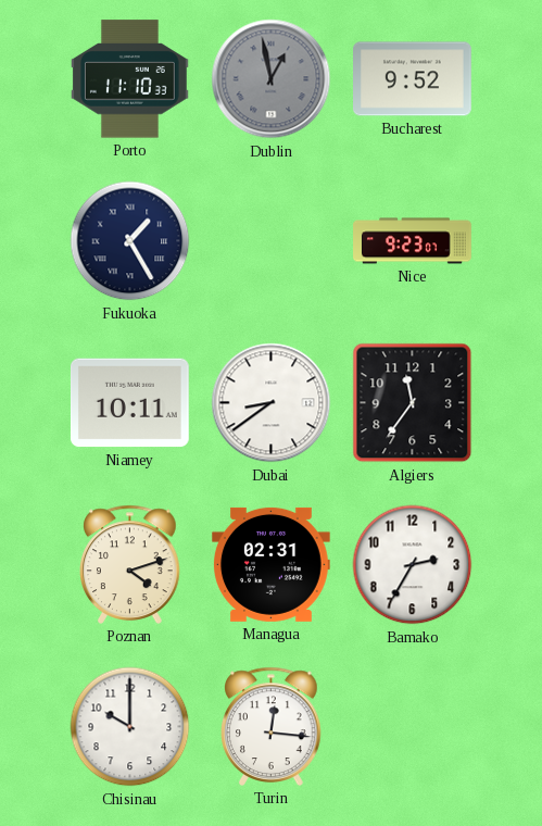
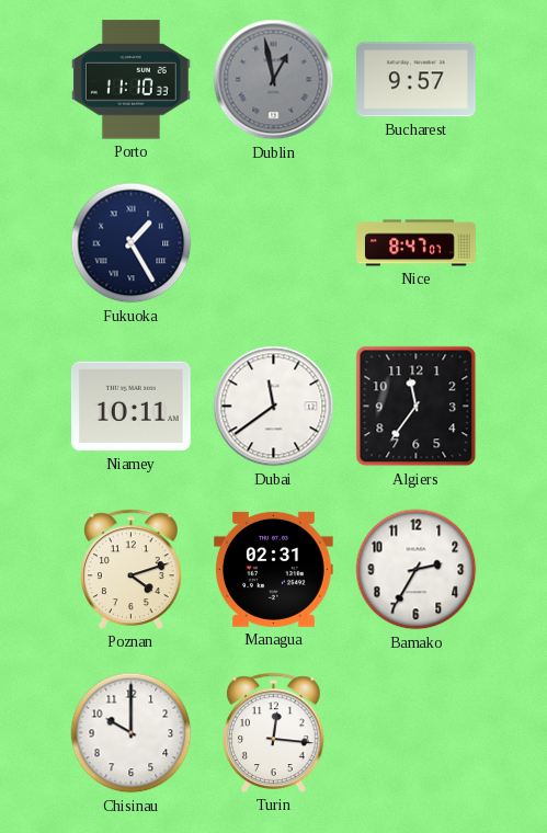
Bucharest: 9:52 -> 9:57
Nice: 9:23 -> 8:47
Dubai: 8:39 -> 11:39
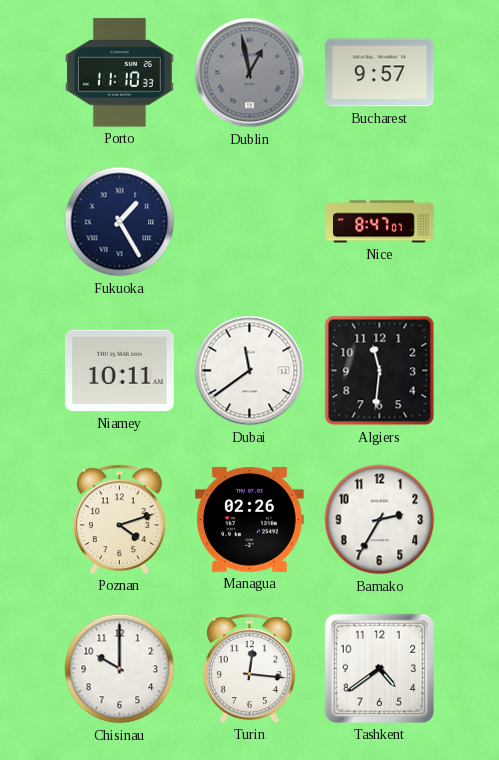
Algiers: 11:36 -> 11:31
Managua: 02:31 -> 02:26
Tashkent: none -> 4:39
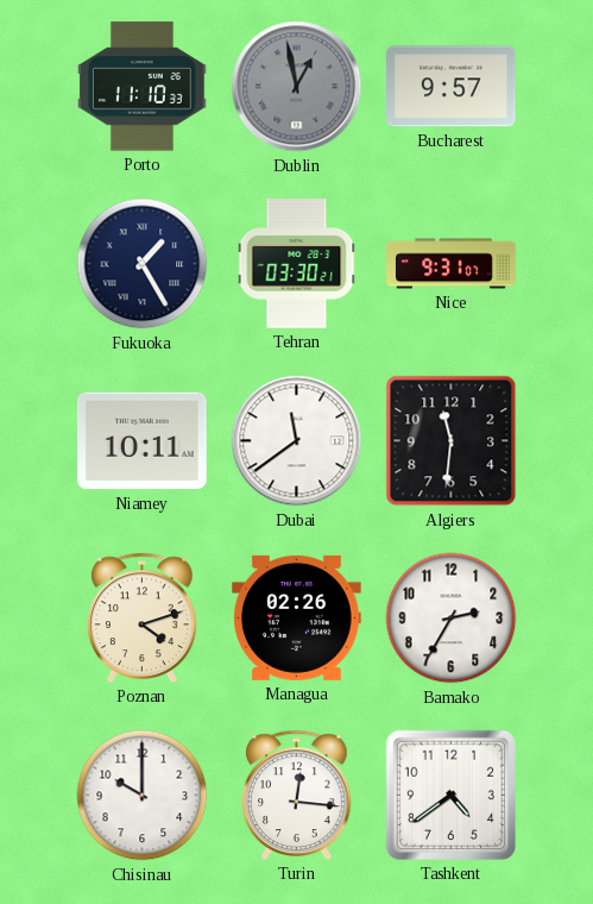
Tehran: none -> 03:30
Nice: 8:47 -> 9:31
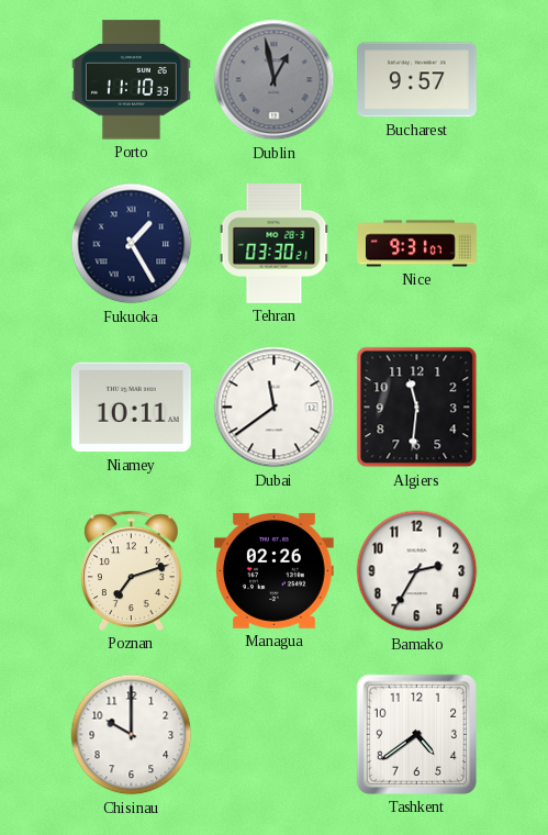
Poznan: 4:12 -> 7:12
Turin: 12:16 -> none
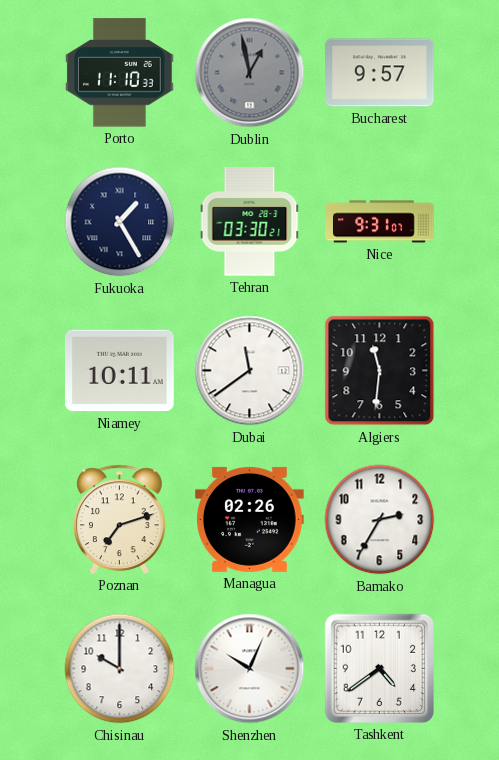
Shenzhen: none -> 10:04
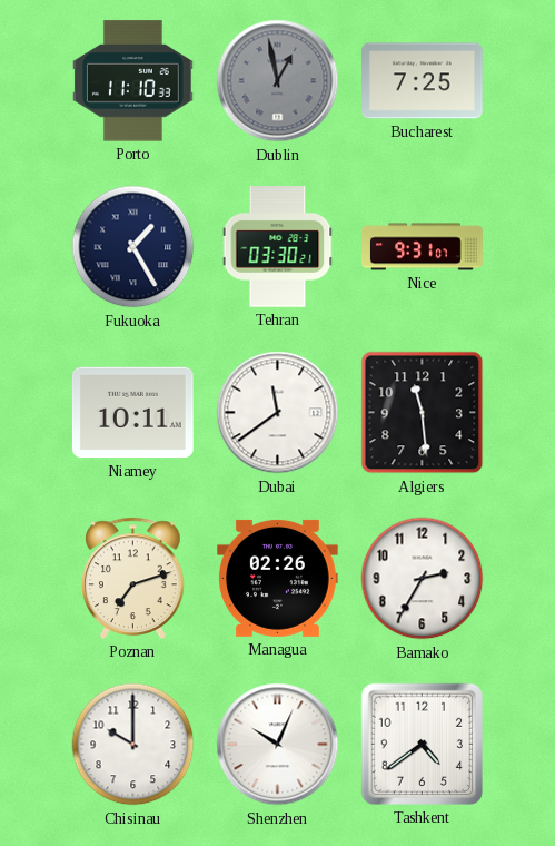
Bucharest: 9:57 -> 7:25
Algiers: 11:31 -> 11:29
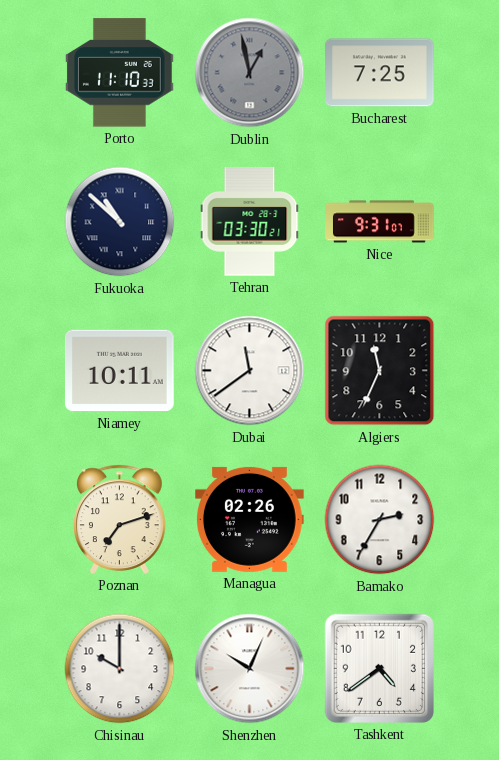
Fukuoka: 1:25 -> 10:52
Algiers: 11:29 -> 11:34
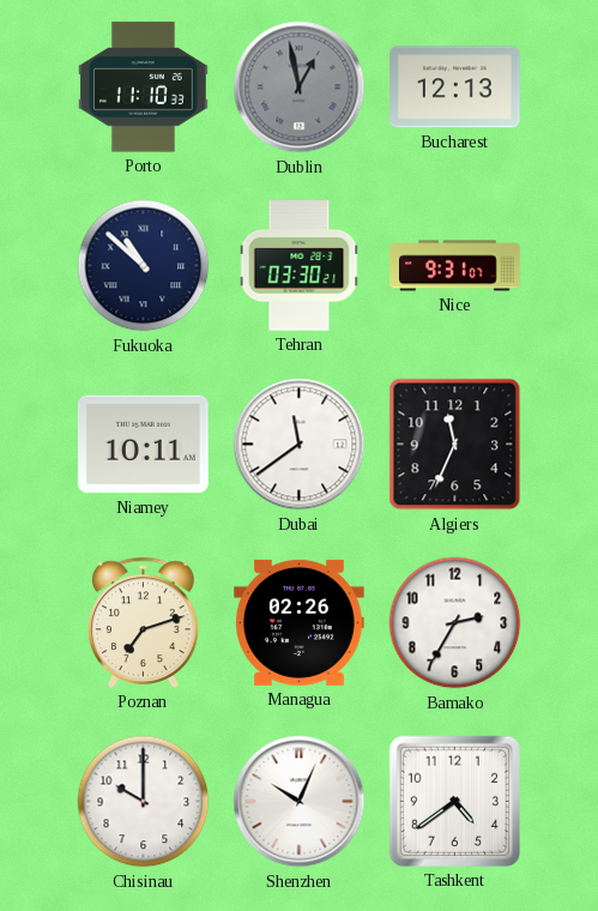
Bucharest: 7:25 -> 12:13
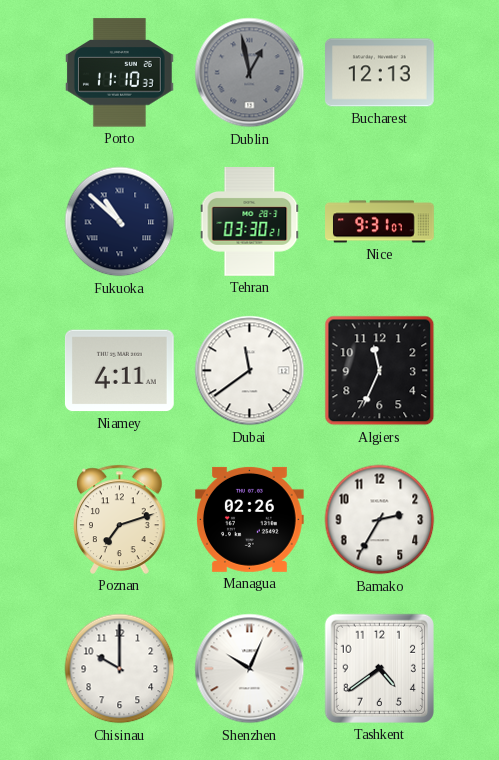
Niamey: 10:11 -> 4:11
